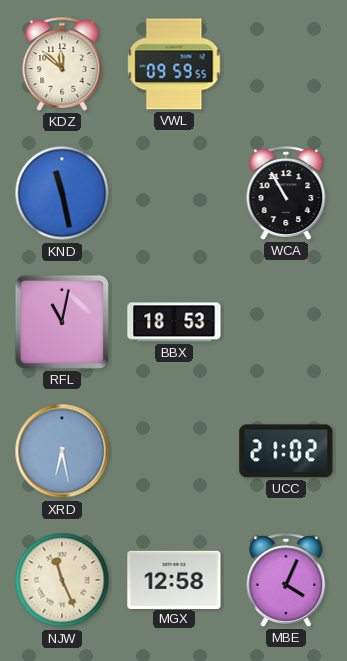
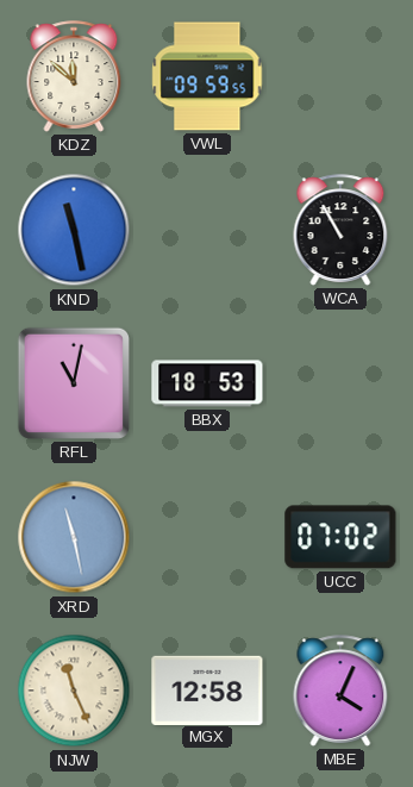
XRD: 6:28 -> 11:28
UCC: 21:02 -> 07:02
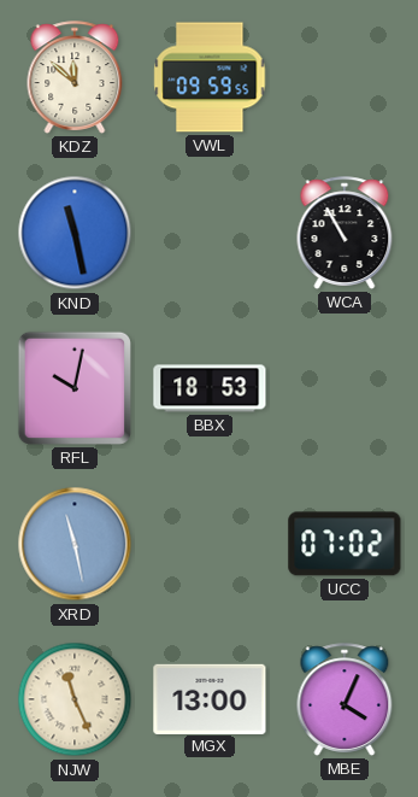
RFL: 11:02 -> 10:02
MGX: 12:58 -> 13:00
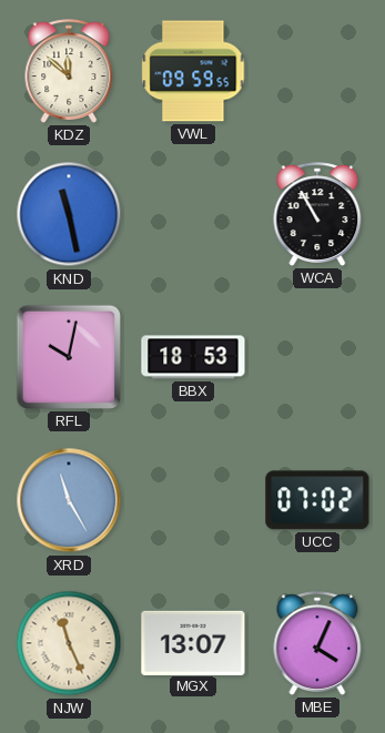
XRD: 11:28 -> 11:25
MGX: 13:00 -> 13:07
